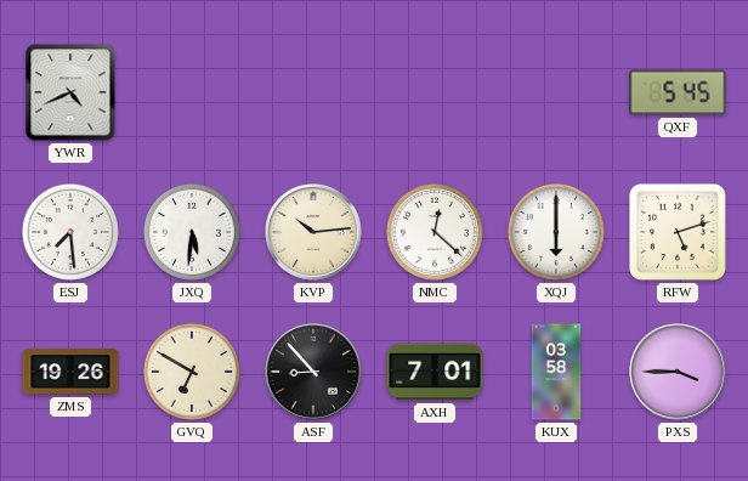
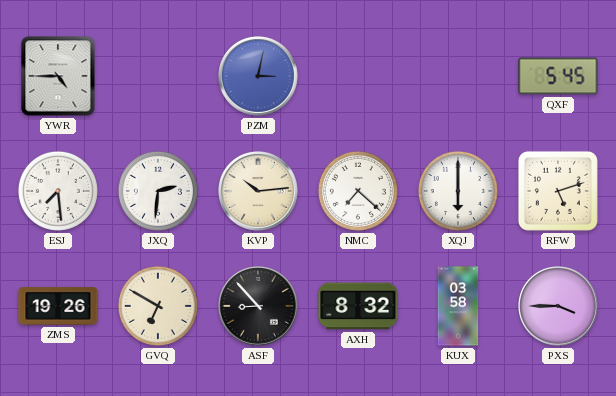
YWR: 4:41 -> 4:45
PZM: none -> 3:02
JXQ: 5:31 -> 2:31
NMC: 12:22 -> 7:22
AXH: 7:01 -> 8:32
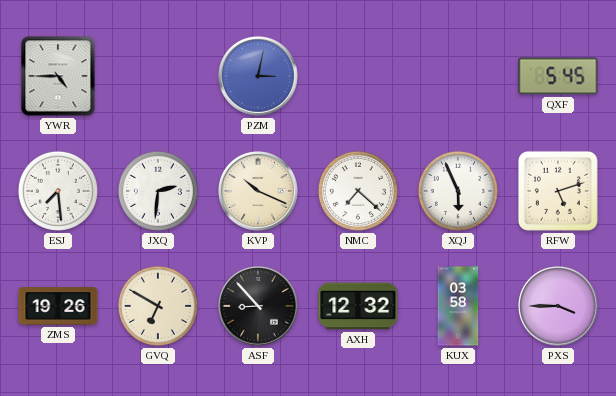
KVP: 10:14 -> 10:19
XQJ: 6:00 -> 5:56
AXH: 8:32 -> 12:32
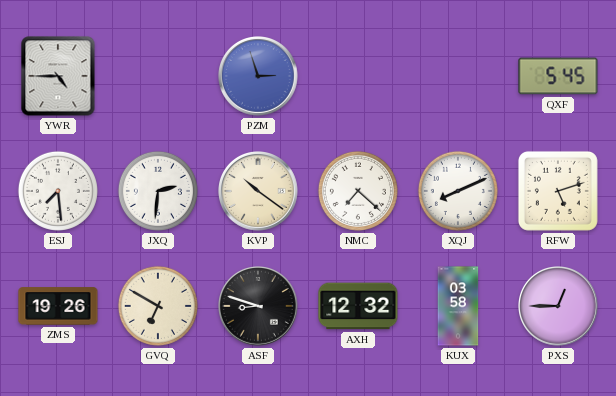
PZM: 3:02 -> 2:57
KVP: 10:19 -> 10:21
XQJ: 5:56 -> 8:11
ASF: 8:53 -> 8:48
PXS: 3:45 -> 12:45
